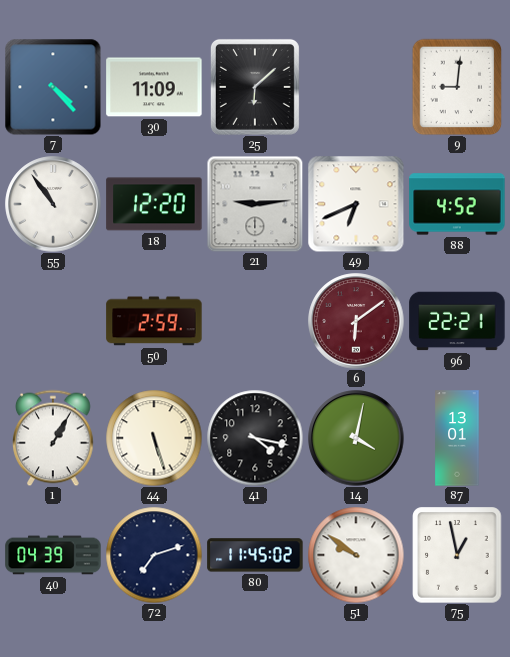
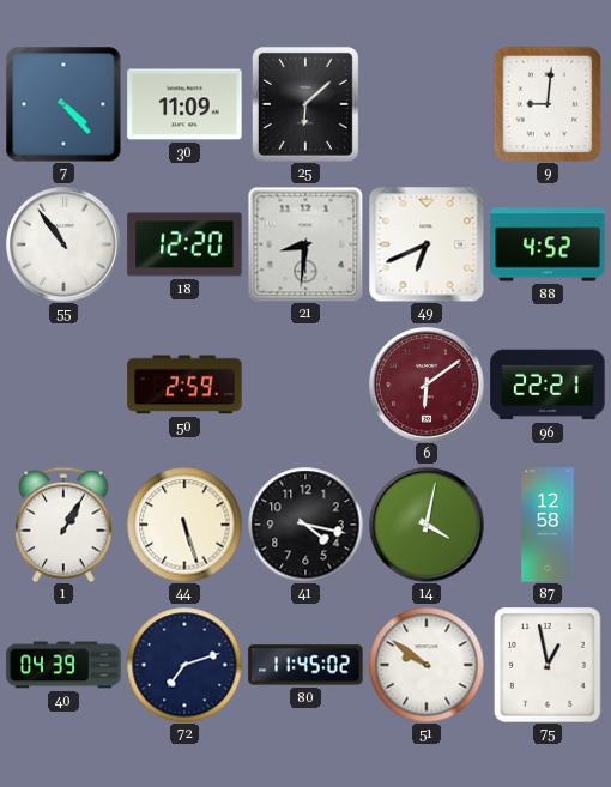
21: 9:14 -> 8:31
87: 13:01 -> 12:58
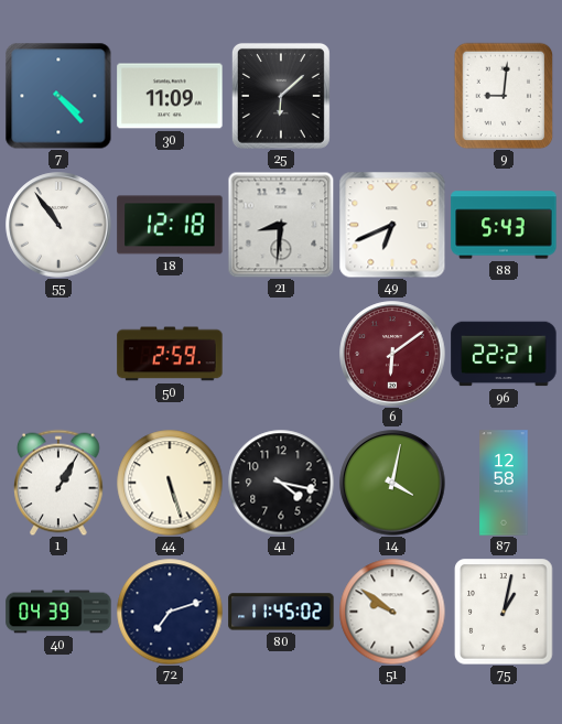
18: 12:20 -> 12:18
88: 4:52 -> 5:43
75: 12:58 -> 1:02
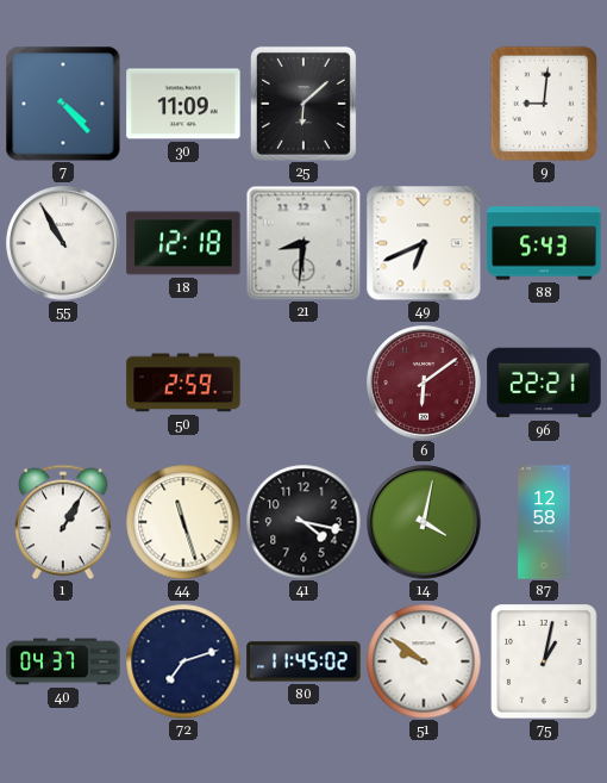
55: 10:54 -> 10:55
44: 5:27 -> 11:27
40: 04:39 -> 04:37
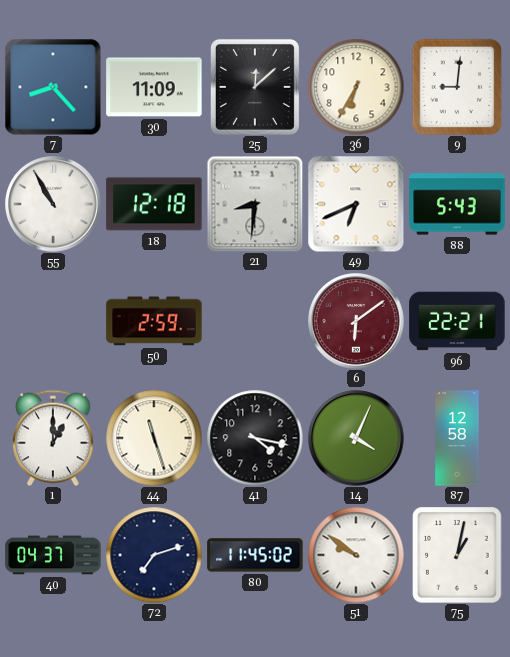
7: 4:23 -> 8:23
25: 6:08 -> 12:08
36: none -> 6:35
1: 1:05 -> 1:00
14: 4:02 -> 4:04
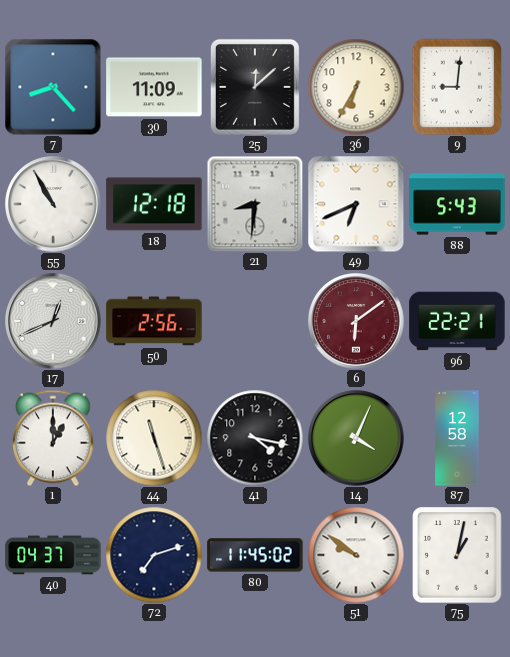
17: none -> 12:41
50: 2:59 -> 2:56
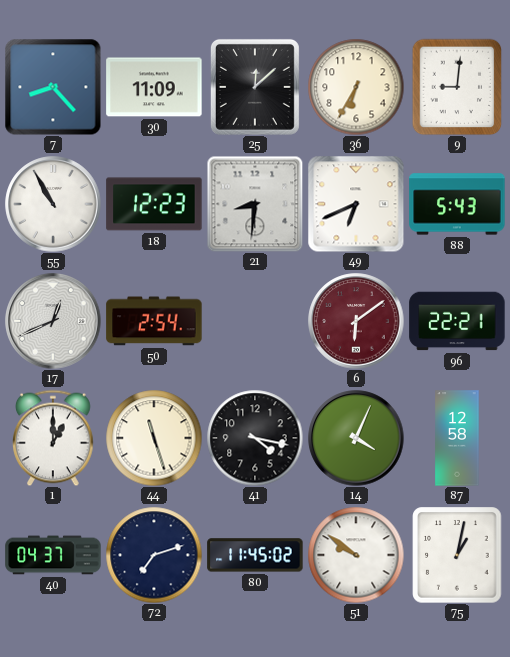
18: 12:18 -> 12:23
50: 2:56 -> 2:54
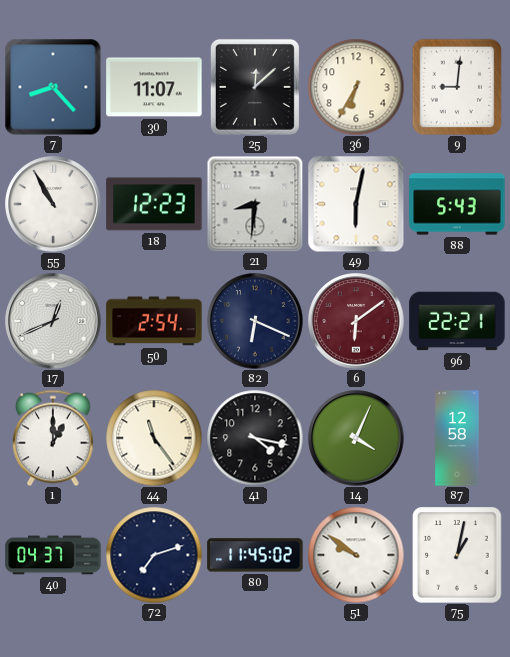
30: 11:09 -> 11:07
49: 6:41 -> 6:02
82: none -> 6:19
44: 11:27 -> 11:24
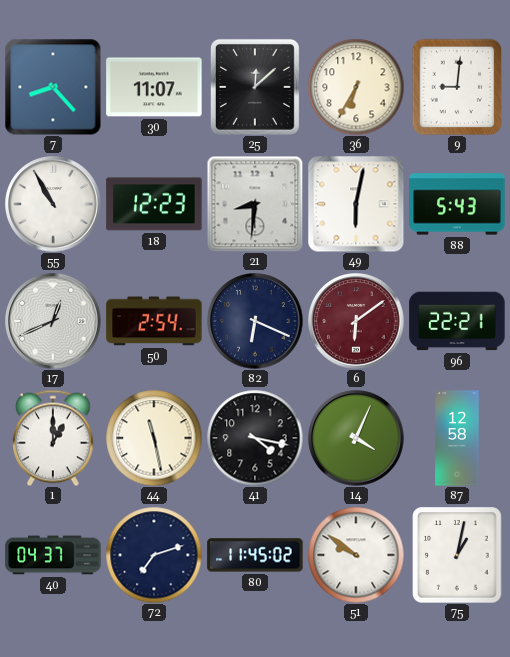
44: 11:24 -> 11:28
